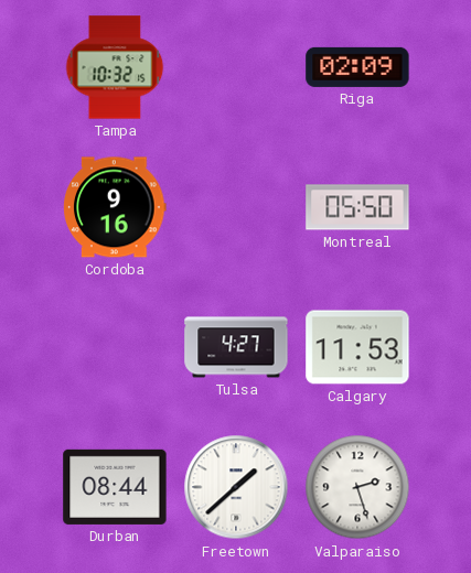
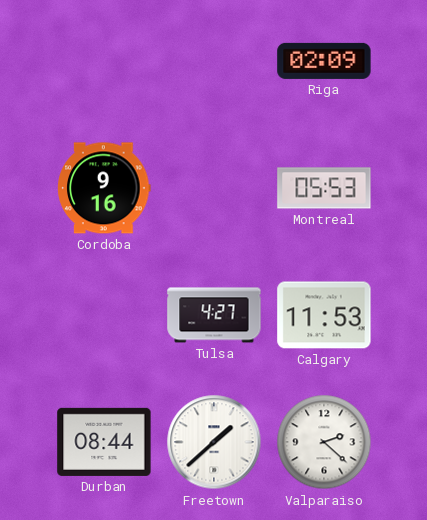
Tampa: 10:32 -> none
Montreal: 05:50 -> 05:53
Valparaiso: 2:27 -> 2:22
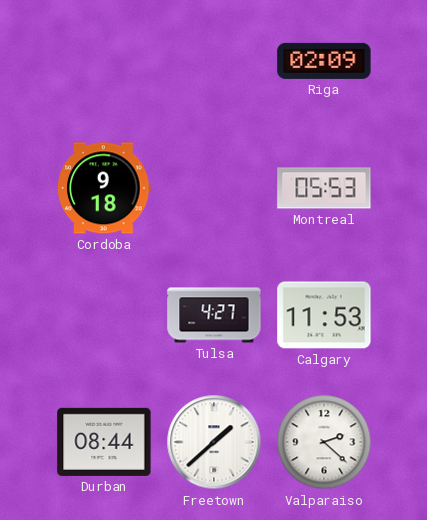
Cordoba: 9:16 -> 9:18
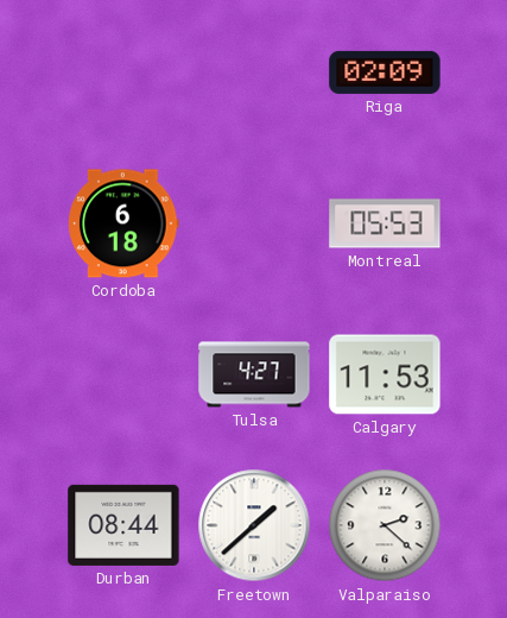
Cordoba: 9:18 -> 6:18
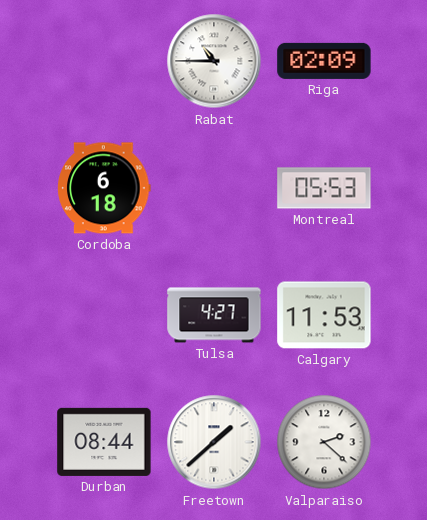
Rabat: none -> 10:45
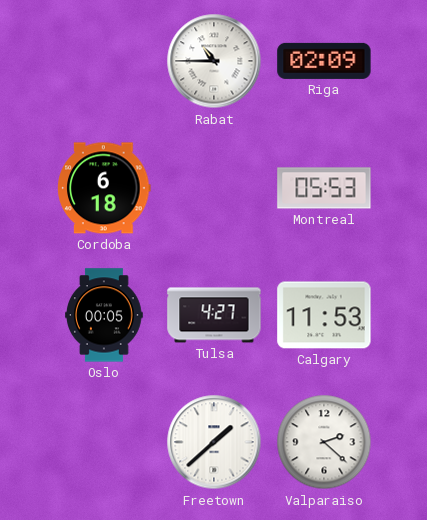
Oslo: none -> 00:05
Durban: 08:44 -> none
